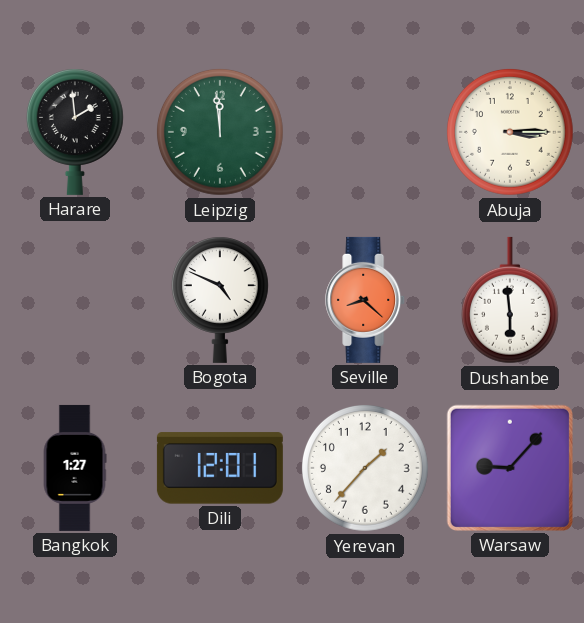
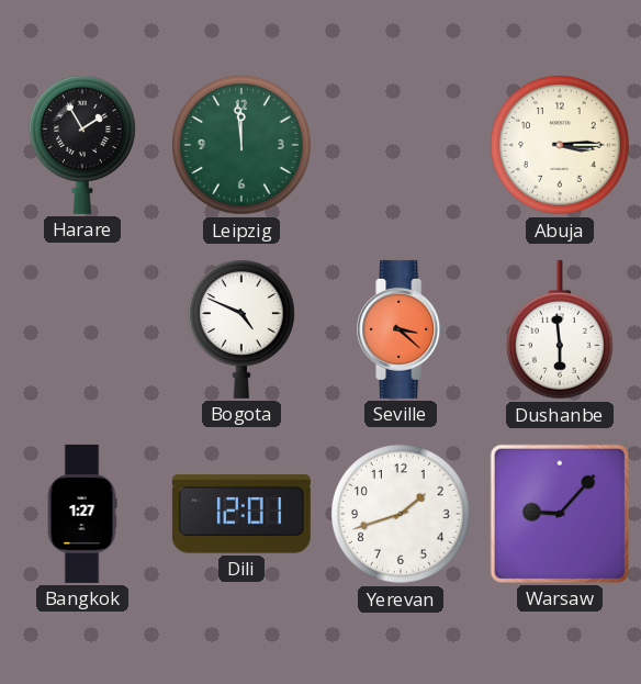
Harare: 1:59 -> 1:55
Seville: 8:22 -> 3:22
Yerevan: 1:37 -> 1:42
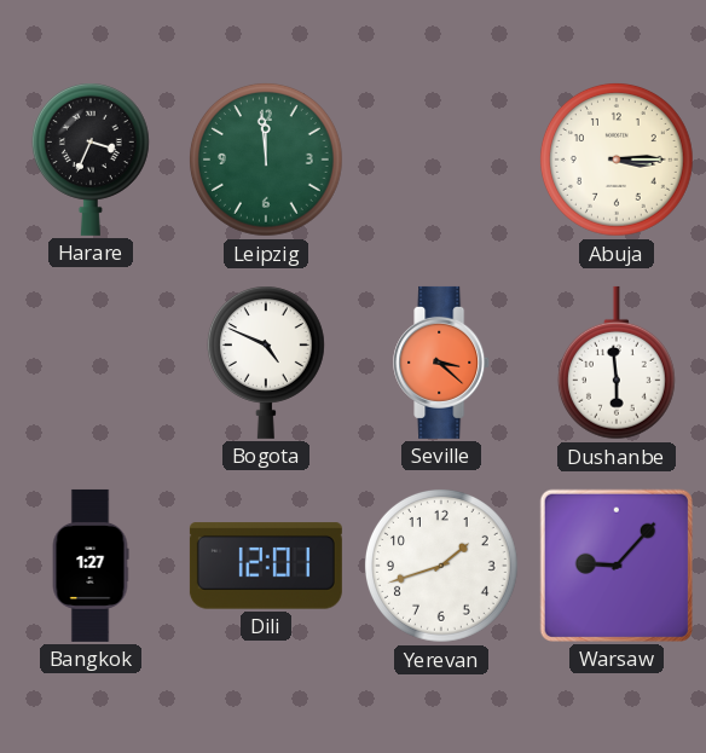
Harare: 1:55 -> 3:34
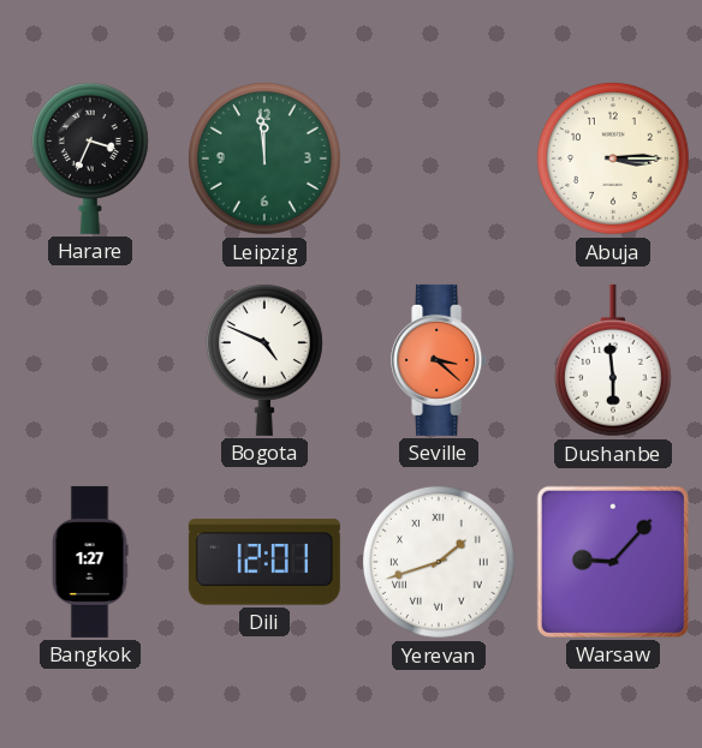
Yerevan numerals: Arabic -> Roman
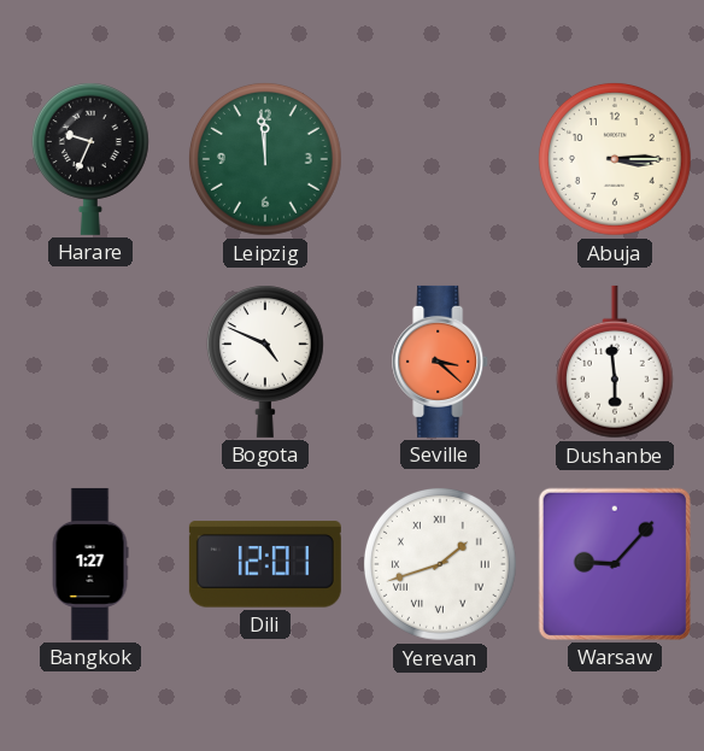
Harare: 3:34 -> 9:34
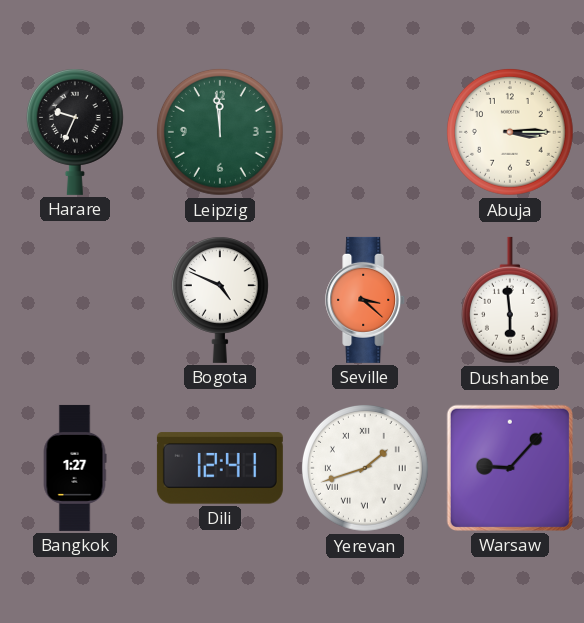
Dili: 12:01 -> 12:41
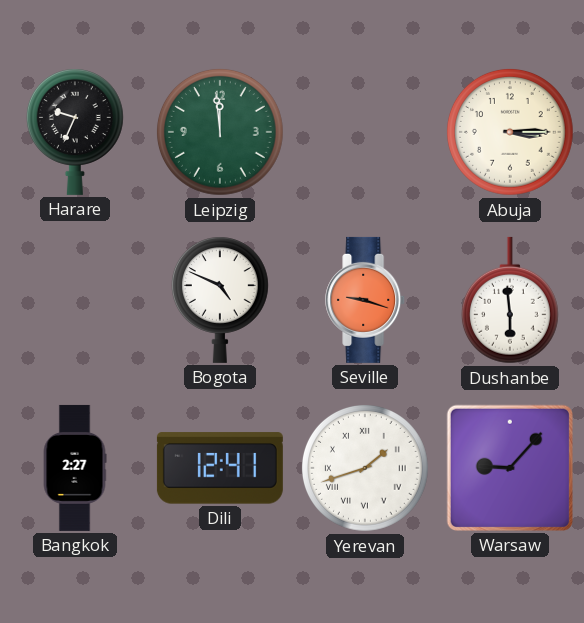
Seville: 3:22 -> 9:18
Bangkok: 1:27 -> 2:27
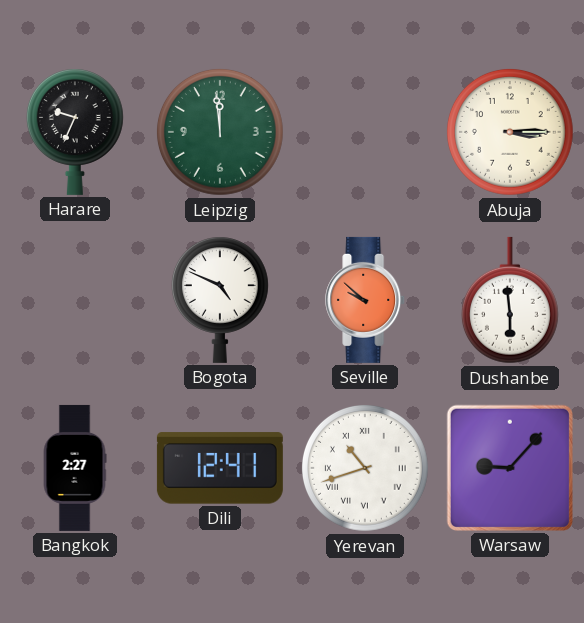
Seville: 9:18 -> 9:52
Yerevan: 1:42 -> 10:42
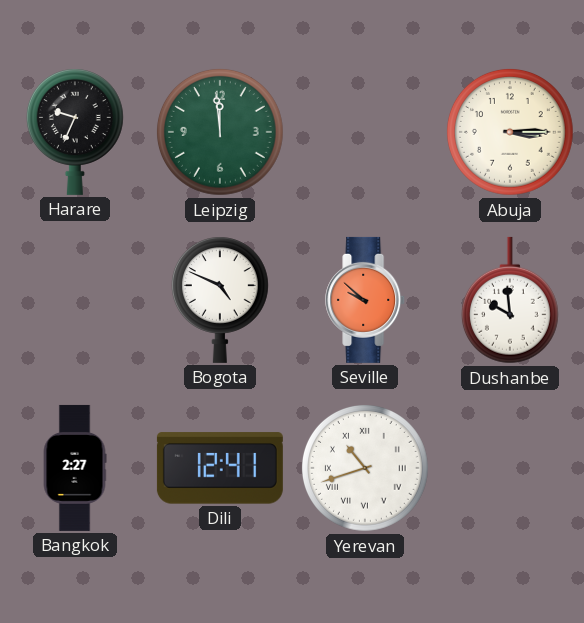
Dushanbe: 5:59 -> 9:59
Warsaw: 9:07 -> none
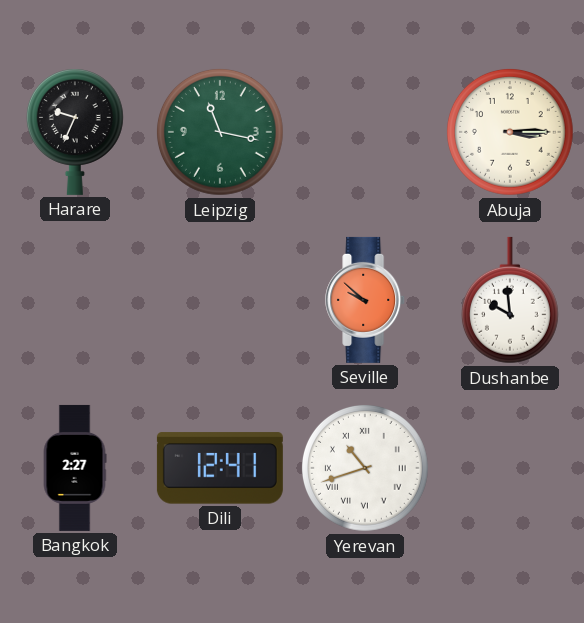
Leipzig: 11:59 -> 11:17
Bogota: 4:49 -> none
